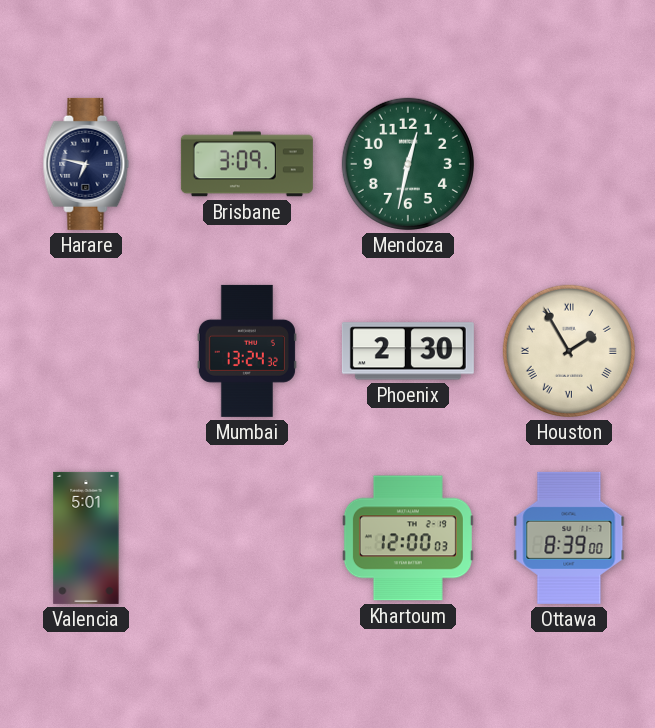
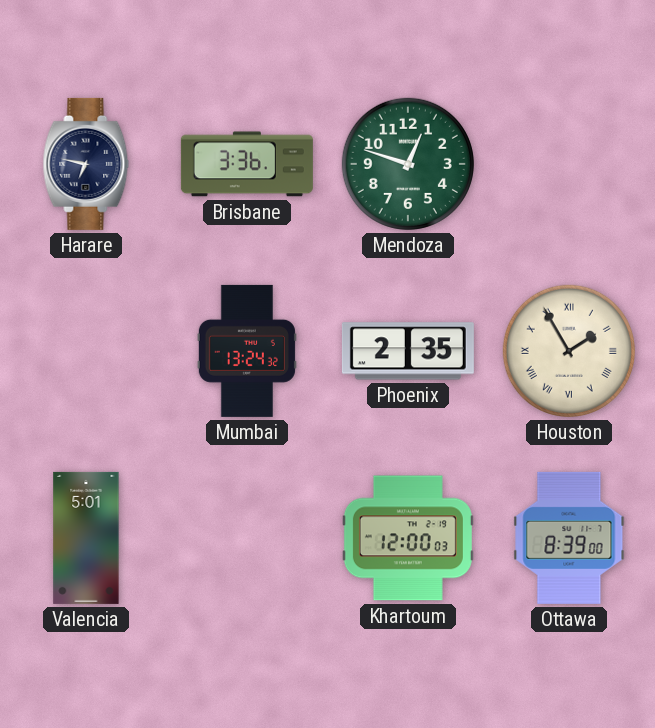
Brisbane: 3:09 -> 3:36
Mendoza: 12:32 -> 12:48
Phoenix: 2:30 -> 2:35
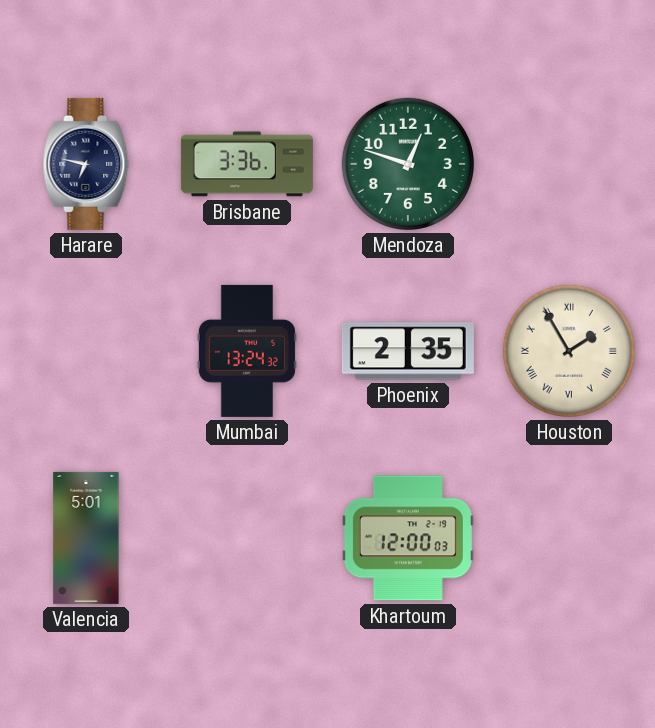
Ottawa: 8:39 -> none
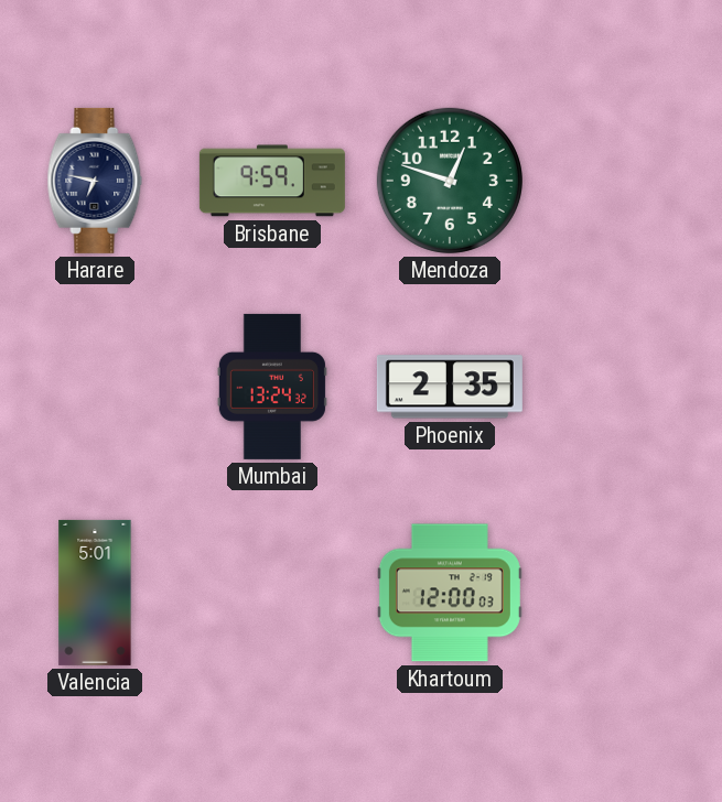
Brisbane: 3:36 -> 9:59
Houston: 1:55 -> none
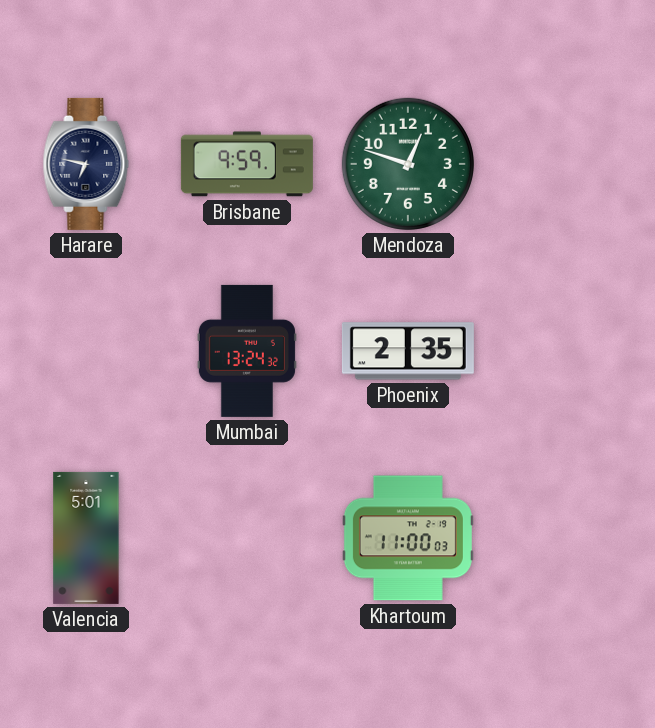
Khartoum: 12:00 -> 11:00
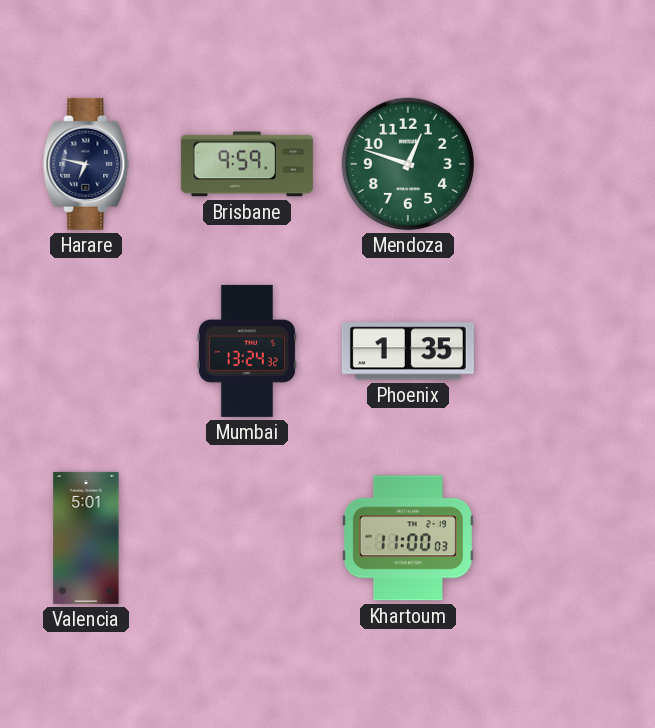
Phoenix: 2:35 -> 1:35
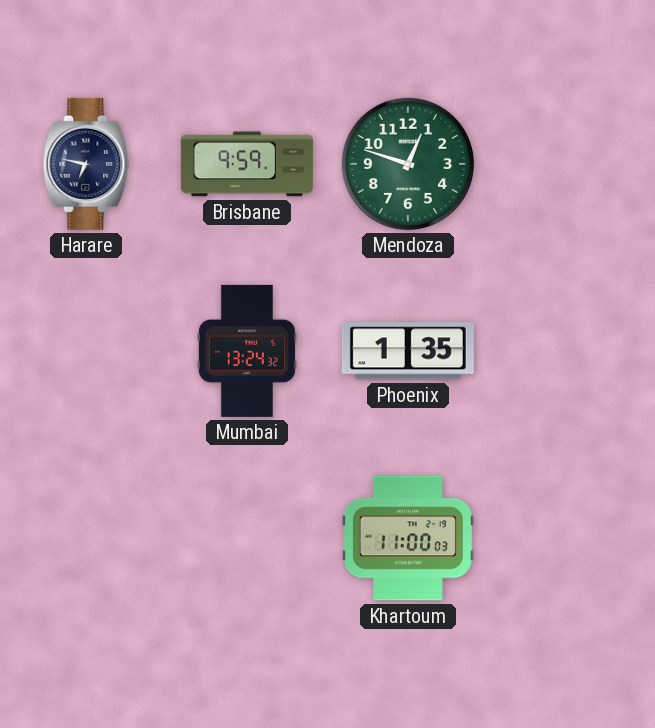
Valencia: 5:01 -> none
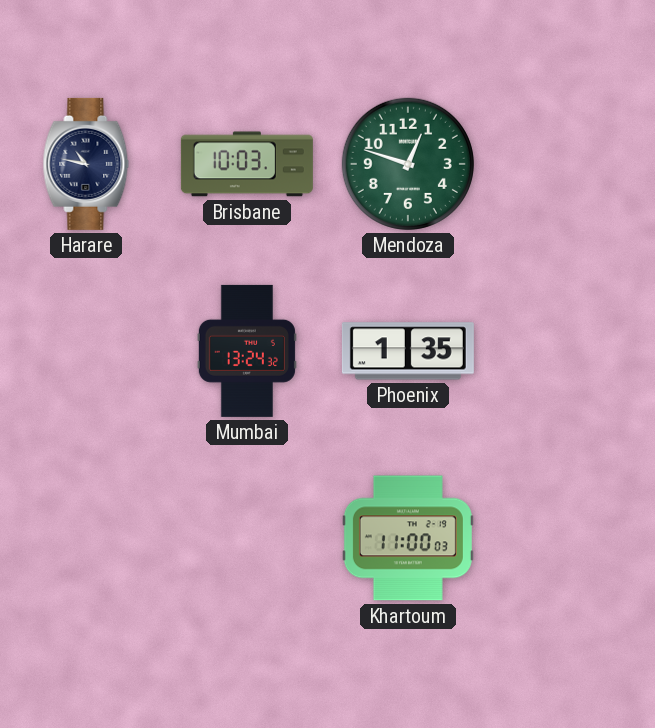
Harare: 6:47 -> 10:47
Brisbane: 9:59 -> 10:03
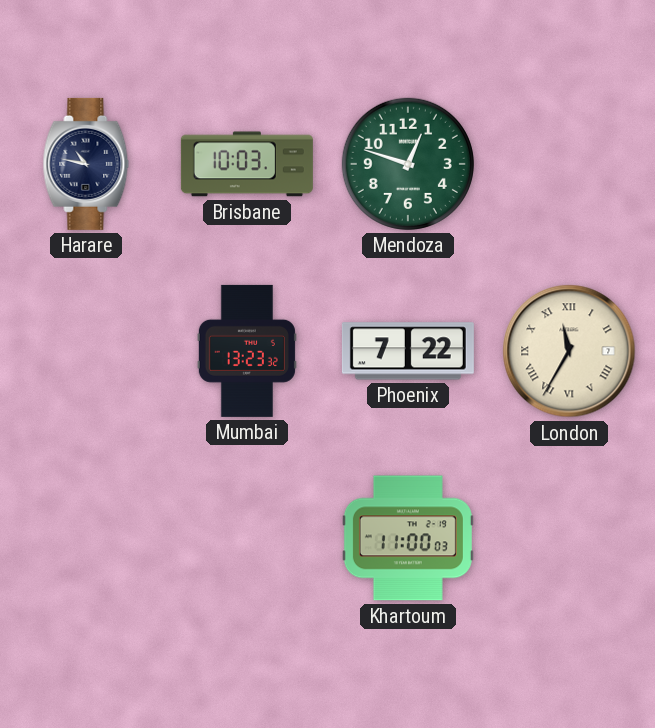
Mumbai: 13:24 -> 13:23
Phoenix: 1:35 -> 7:22
London: none -> 11:35
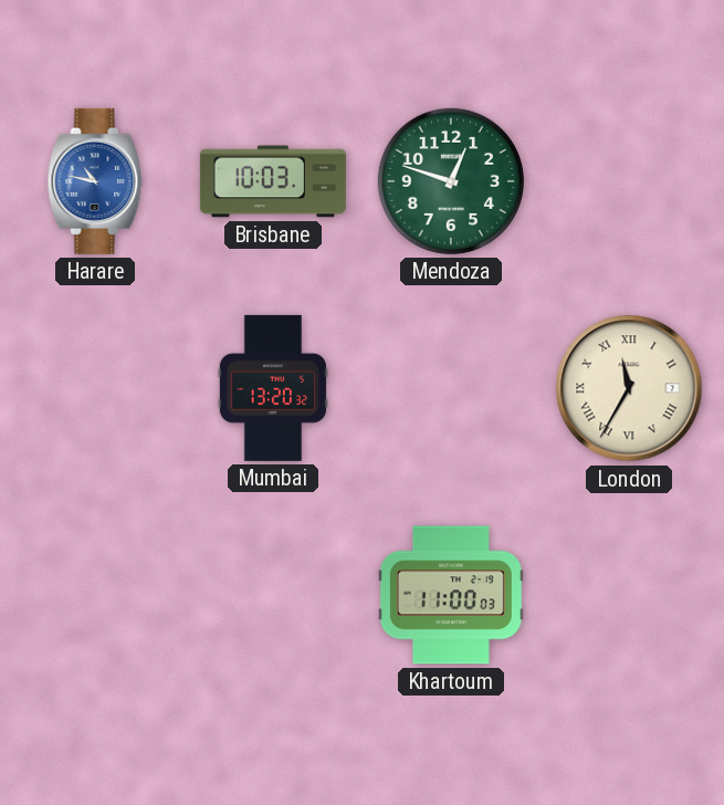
Harare dial: navy -> blue
Mumbai: 13:23 -> 13:20
Phoenix: 7:22 -> none
